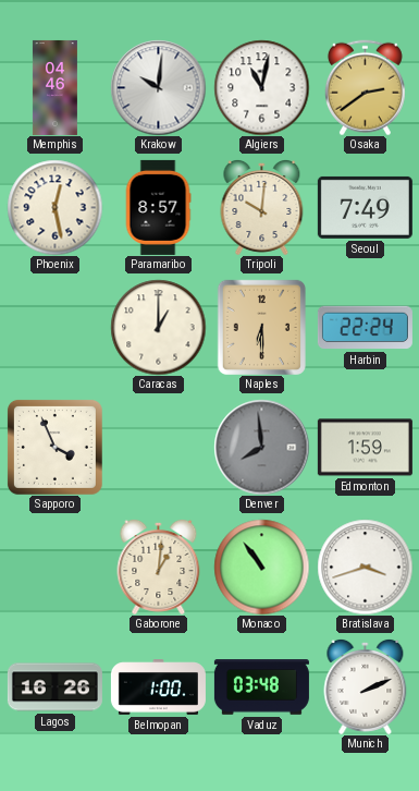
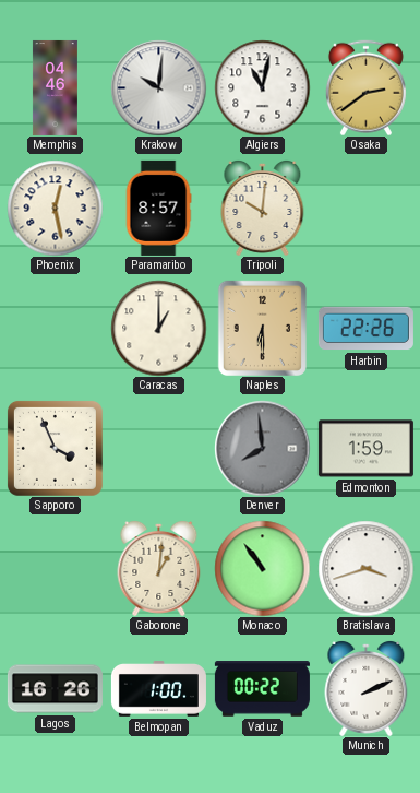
Seoul: 7:49 -> none
Harbin: 22:24 -> 22:26
Vaduz: 03:48 -> 00:22
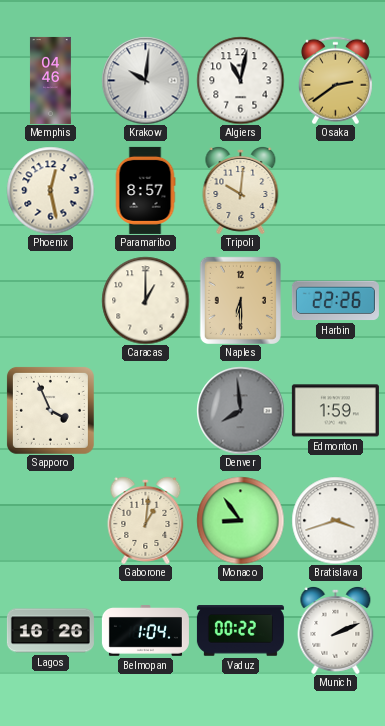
Monaco: 10:54 -> 8:54
Belmopan: 1:00 -> 1:04
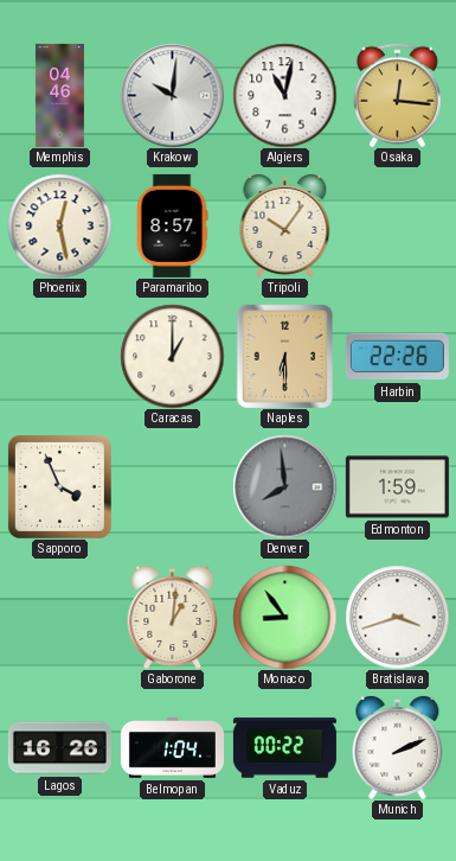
Osaka: 2:39 -> 12:16
Tripoli: 10:01 -> 10:06
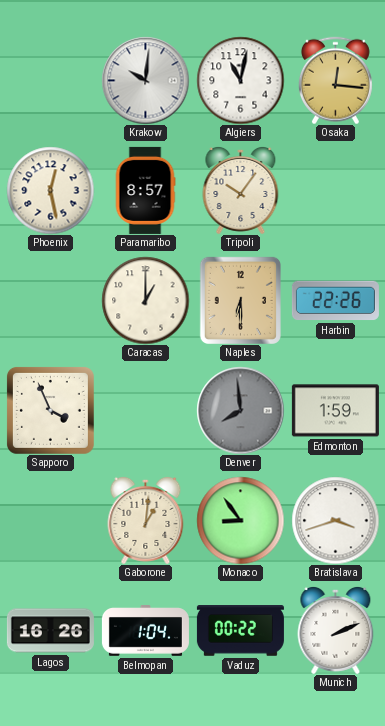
Memphis: 04:46 -> none
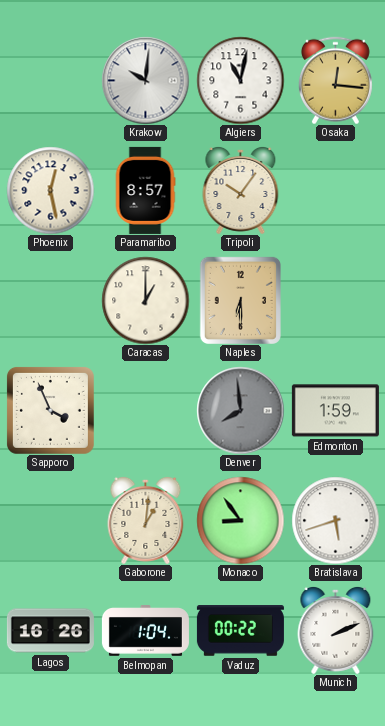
Harbin: 22:26 -> none
Bratislava: 3:42 -> 5:42
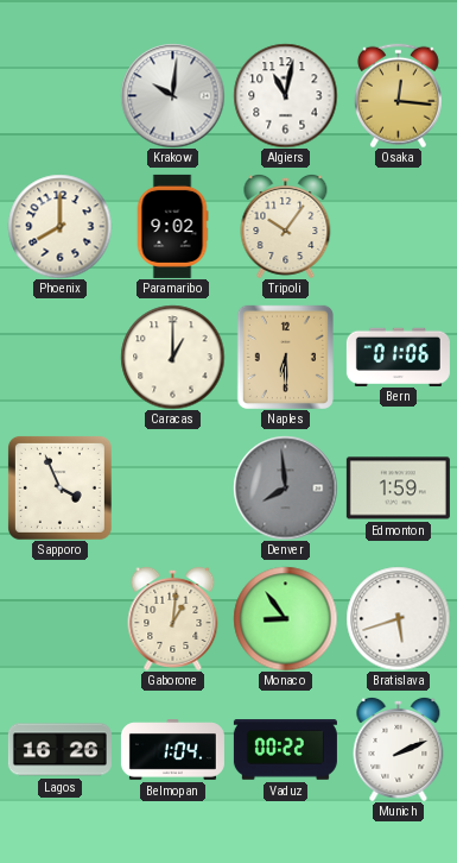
Phoenix: 12:28 -> 8:00
Paramaribo: 8:57 -> 9:02
Bern: none -> 01:06
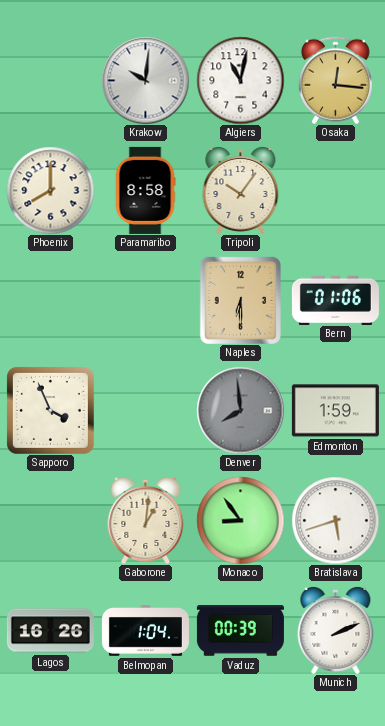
Paramaribo: 9:02 -> 8:58
Caracas: 1:00 -> none
Vaduz: 00:22 -> 00:39
